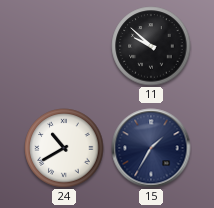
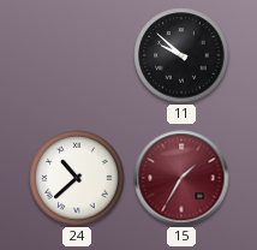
24: 10:40 -> 10:38
15 dial: navy -> burgundy
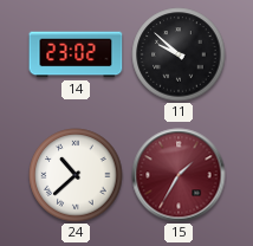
14: none -> 23:02
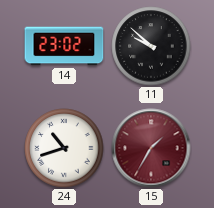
24: 10:38 -> 10:42
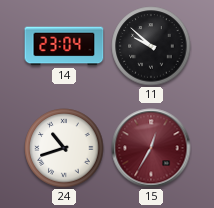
14: 23:02 -> 23:04
15: 1:35 -> 12:35
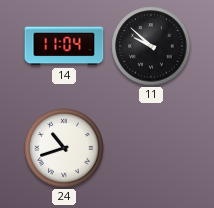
14: 23:04 -> 11:04
15: 12:35 -> none
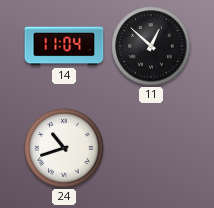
11: 9:52 -> 12:52
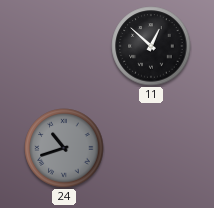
14: 11:04 -> none
24 dial: white -> grey
